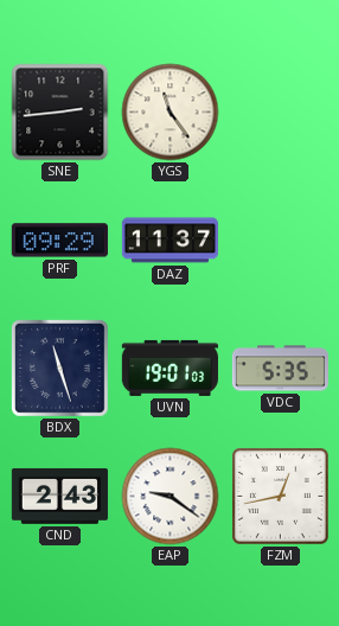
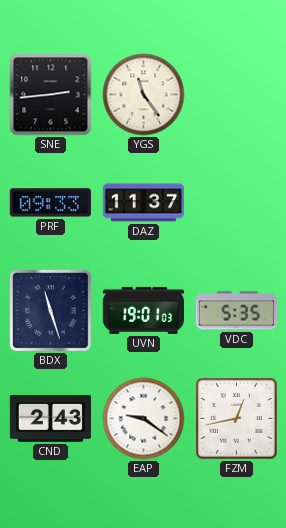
PRF: 09:29 -> 09:33
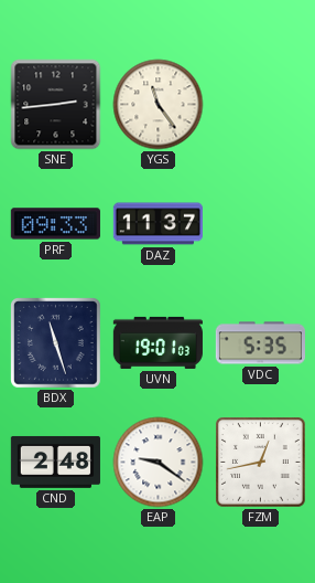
CND: 2:43 -> 2:48
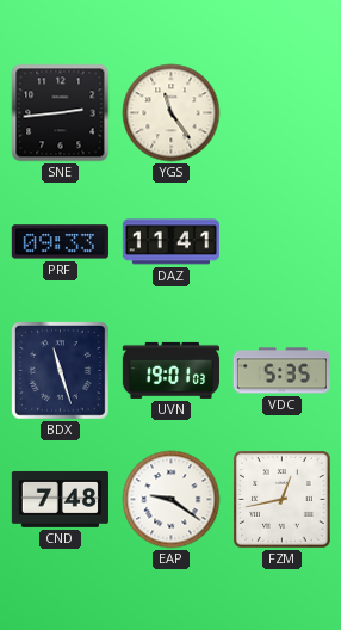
DAZ: 11:37 -> 11:41
CND: 2:48 -> 7:48
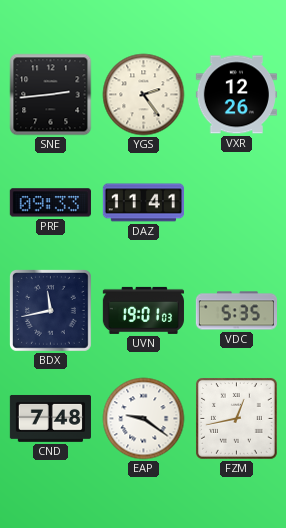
YGS: 11:24 -> 2:24
VXR: none -> 12:26
BDX: 11:27 -> 11:43
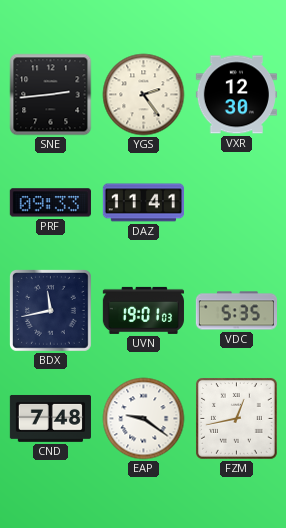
VXR: 12:26 -> 12:30
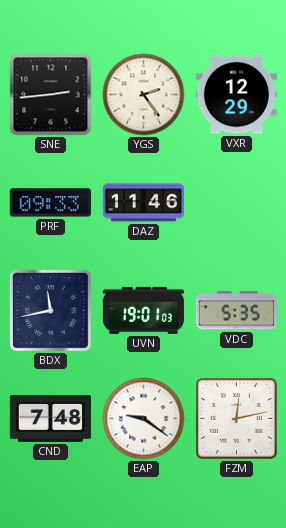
VXR: 12:30 -> 12:29
DAZ: 11:41 -> 11:46
FZM: 12:43 -> 12:13
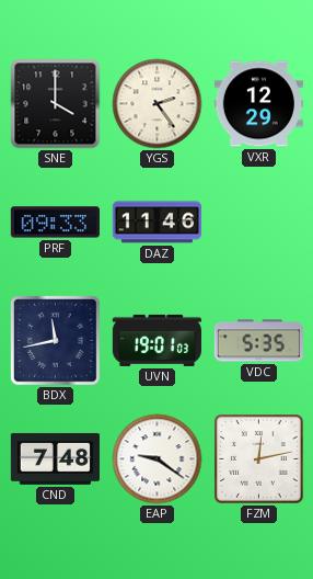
SNE: 2:44 -> 4:00
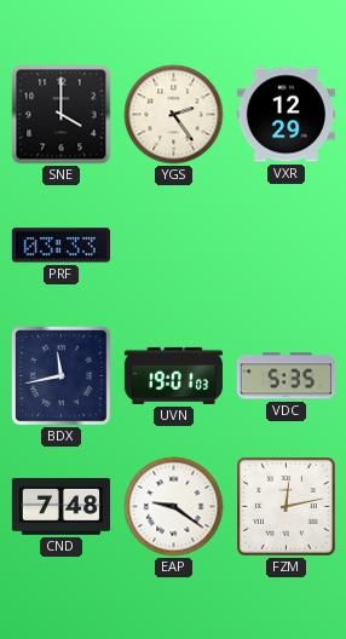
PRF: 09:33 -> 03:33
DAZ: 11:46 -> none
